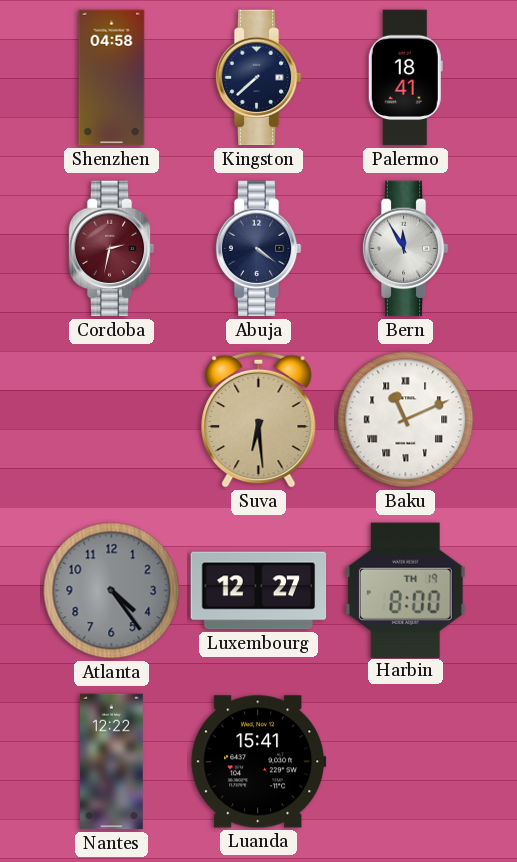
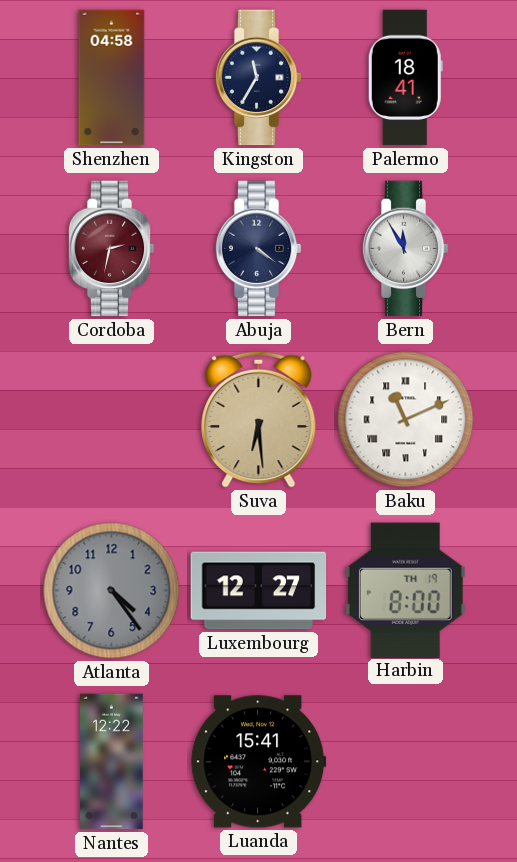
Kingston: 7:38 -> 11:35
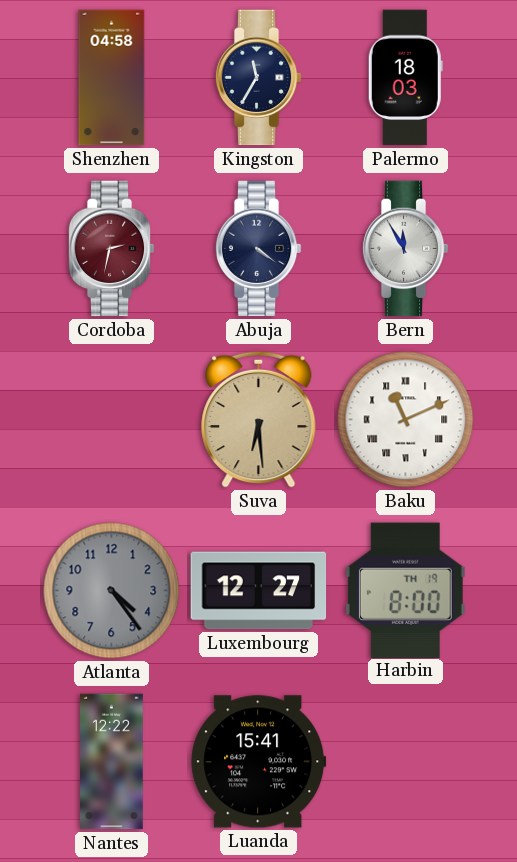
Palermo: 18:41 -> 18:03
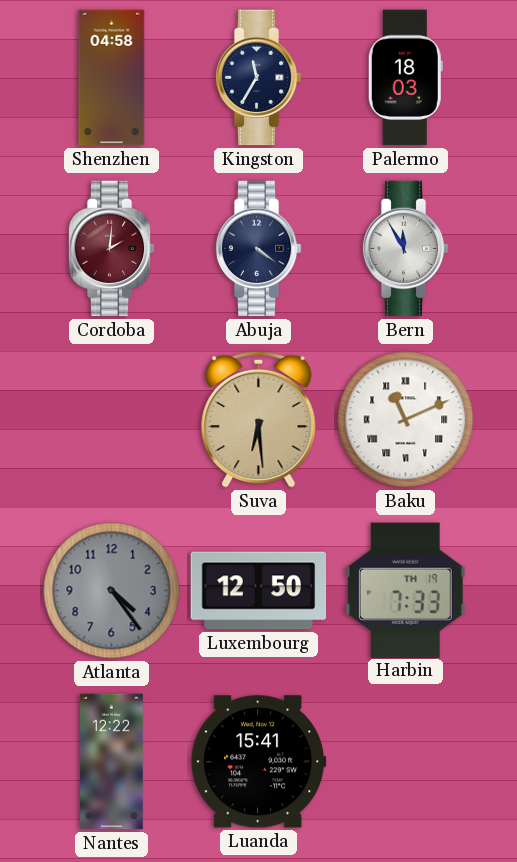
Cordoba: 2:32 -> 2:01
Luxembourg: 12:27 -> 12:50
Harbin: 8:00 -> 7:33
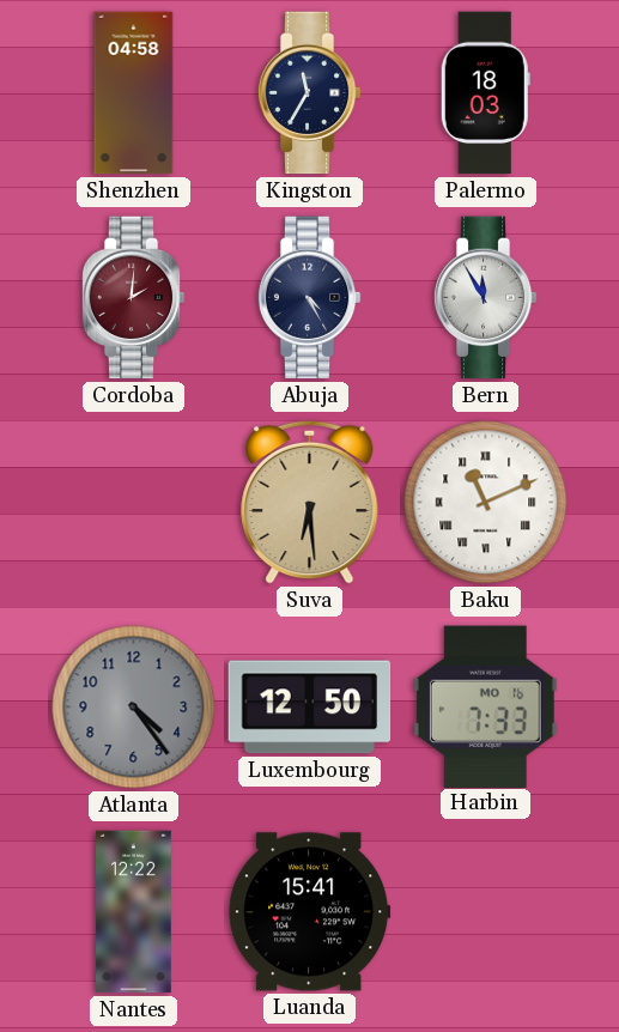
Abuja: 4:21 -> 4:25
Harbin date: TH 19 -> MO 16
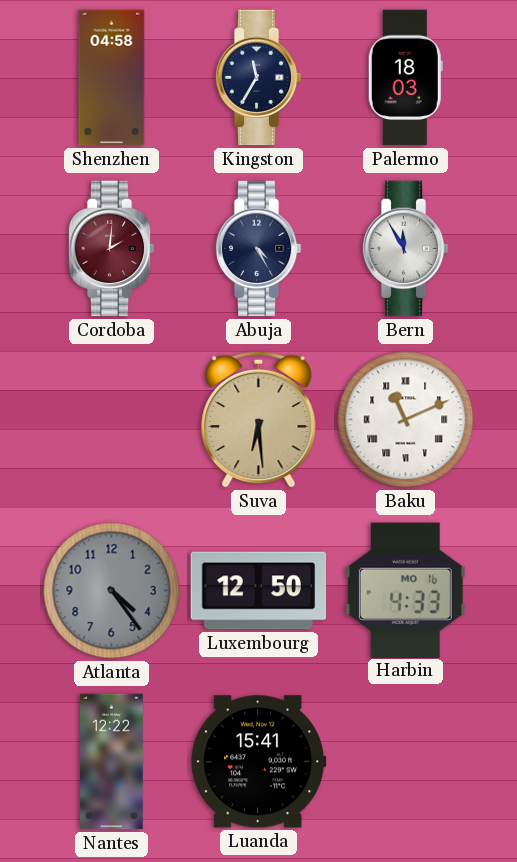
Harbin: 7:33 -> 4:33
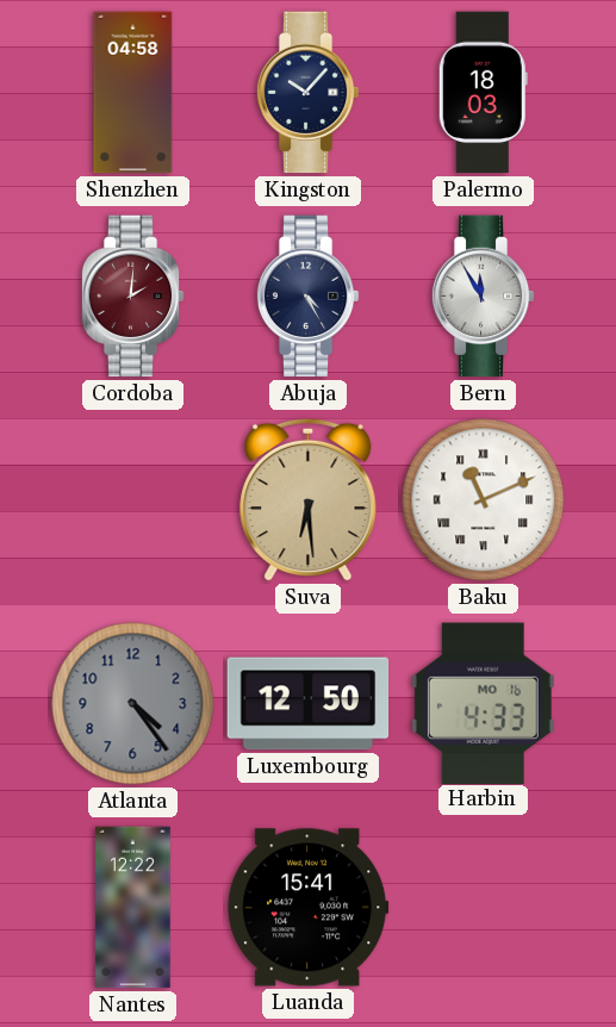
Kingston: 11:35 -> 10:07
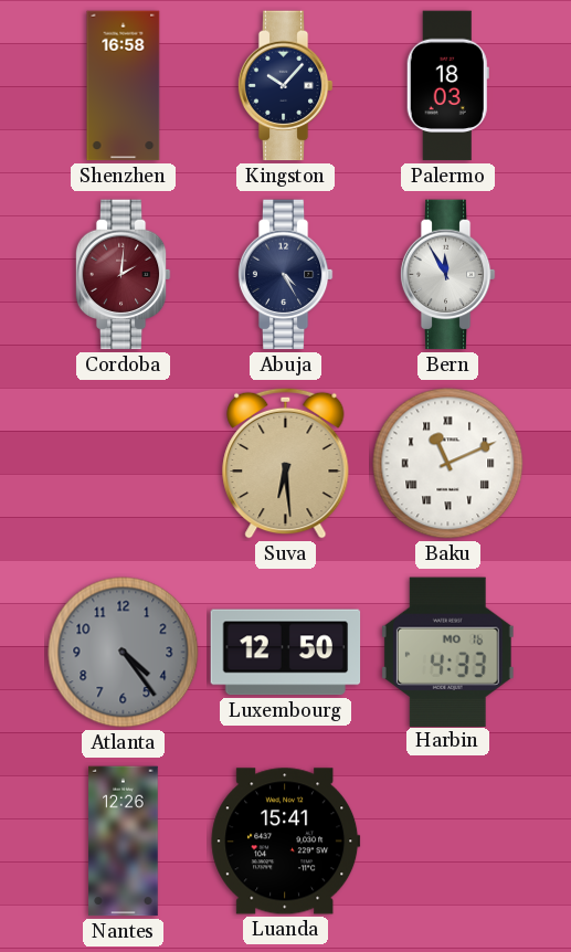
Shenzhen: 04:58 -> 16:58
Nantes: 12:22 -> 12:26
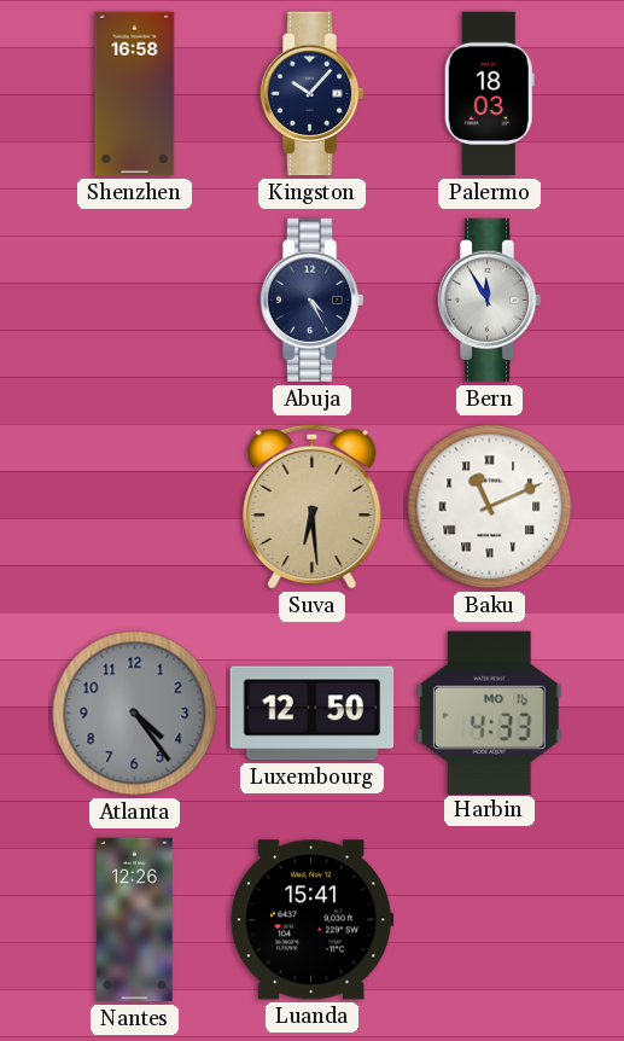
Cordoba: 2:01 -> none
